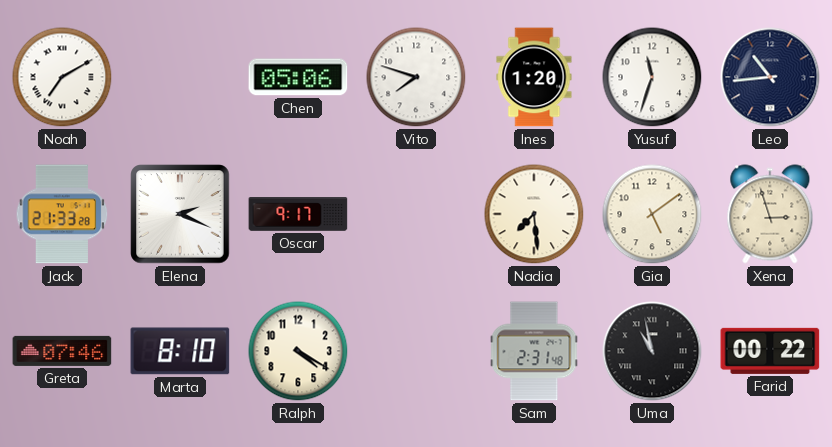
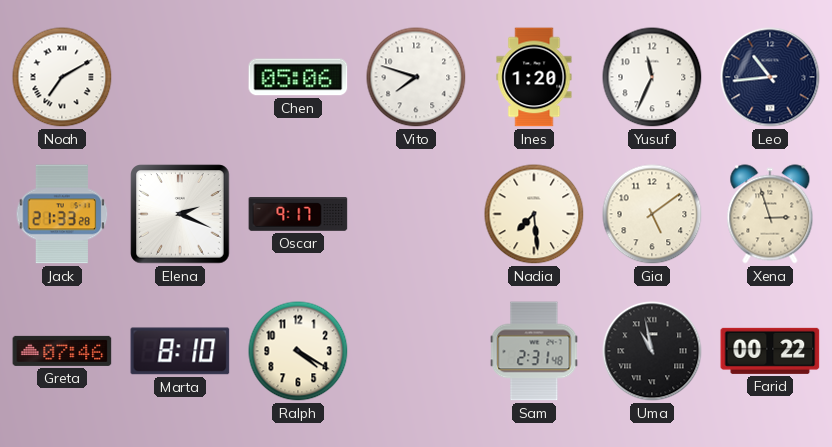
Yusuf: 11:33 -> 11:34
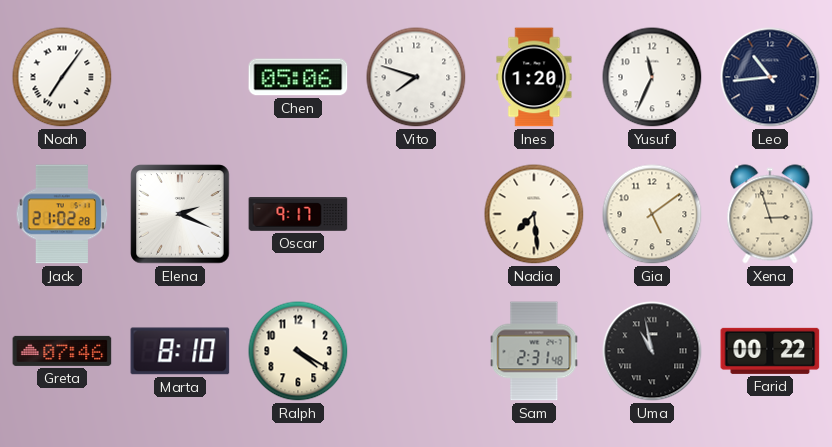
Noah: 7:10 -> 7:06
Jack: 21:33 -> 21:02
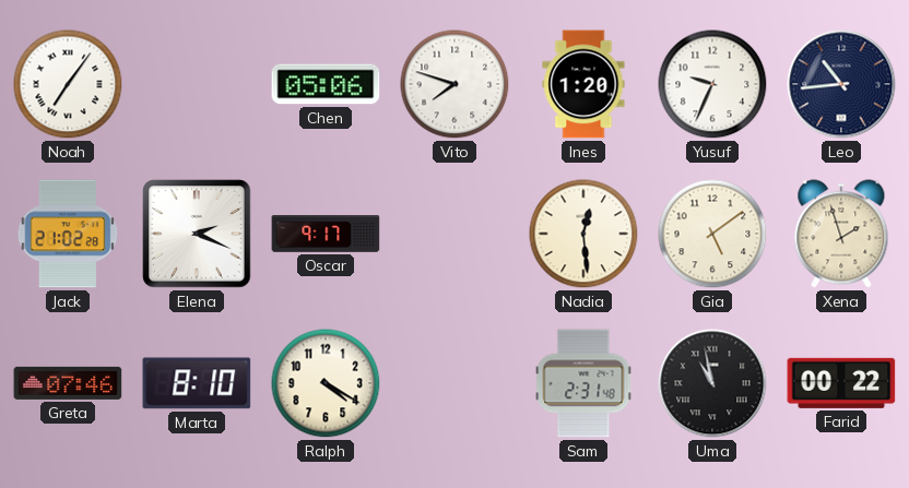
Yusuf: 11:34 -> 9:34
Nadia: 7:29 -> 12:29
Xena: 2:57 -> 1:57
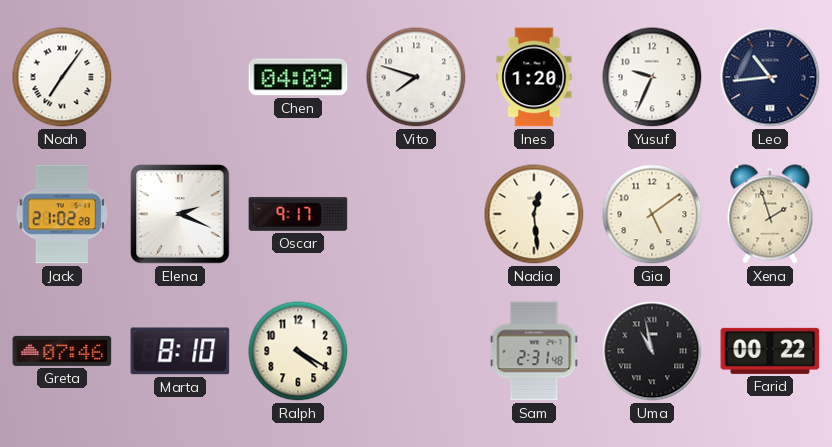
Chen: 05:06 -> 04:09
